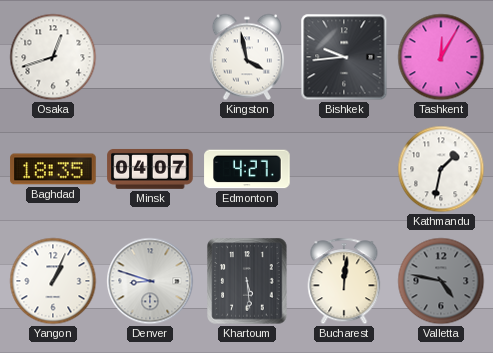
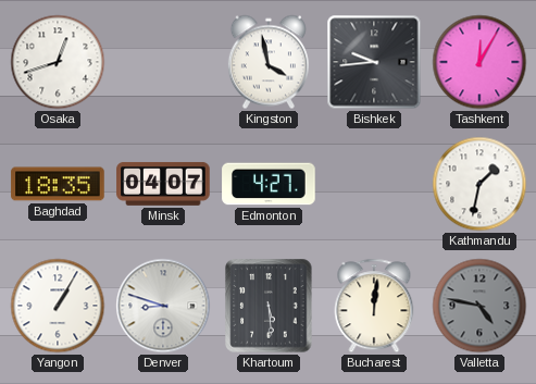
Yangon: 1:04 -> 1:05
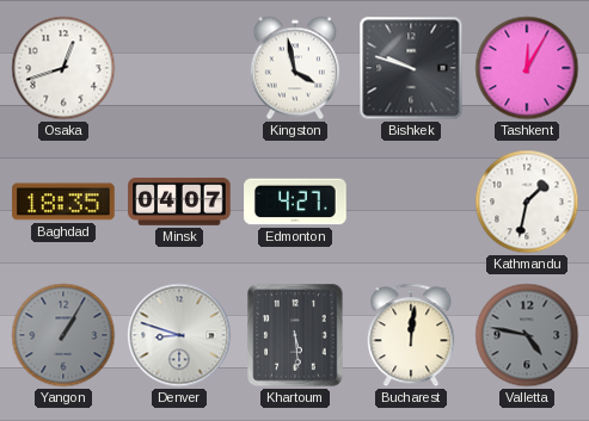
Bishkek: 9:44 -> 9:48
Yangon dial: white -> grey
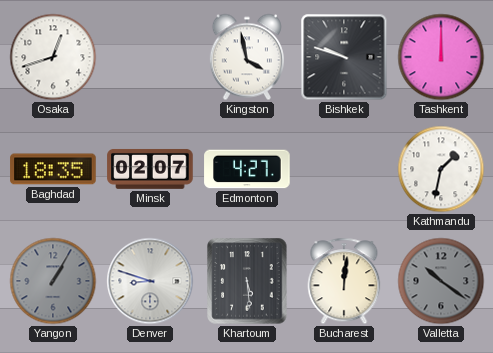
Tashkent: 12:05 -> 12:00
Minsk: 04:07 -> 02:07
Valletta: 4:47 -> 10:21
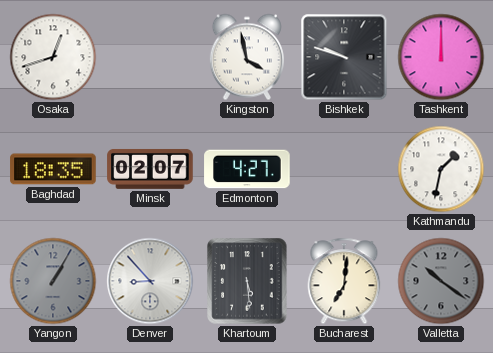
Denver: 8:48 -> 8:53
Bucharest: 12:01 -> 7:01
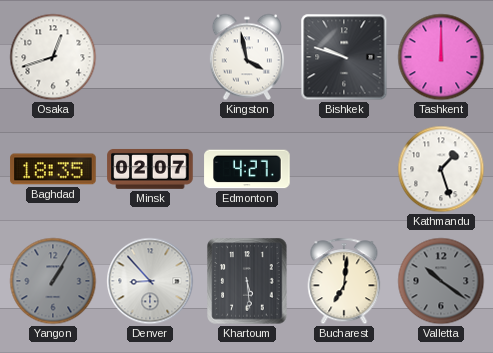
Kathmandu: 1:32 -> 1:27
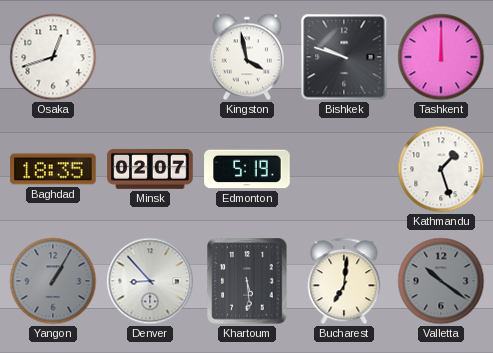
Edmonton: 4:27 -> 5:19
